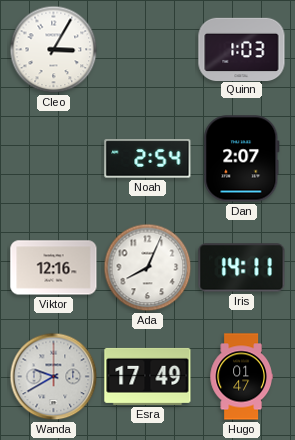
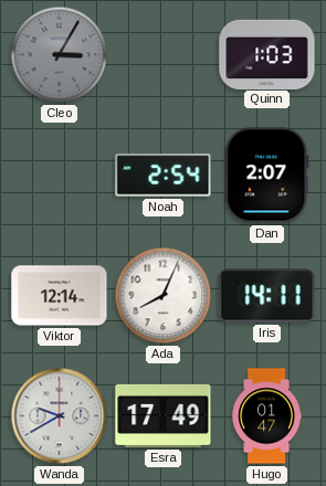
Cleo dial: white -> grey
Viktor: 12:16 -> 12:14
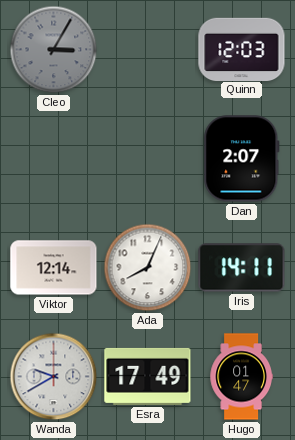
Quinn: 1:03 -> 12:03
Noah: 2:54 -> none
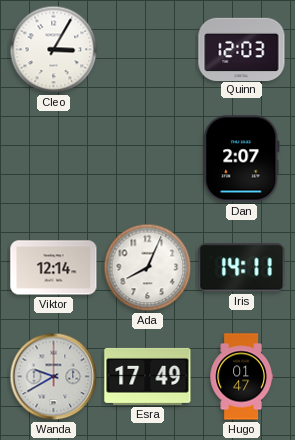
Cleo dial: grey -> white
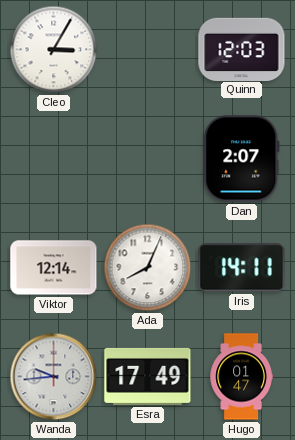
Wanda: 9:40 -> 9:44
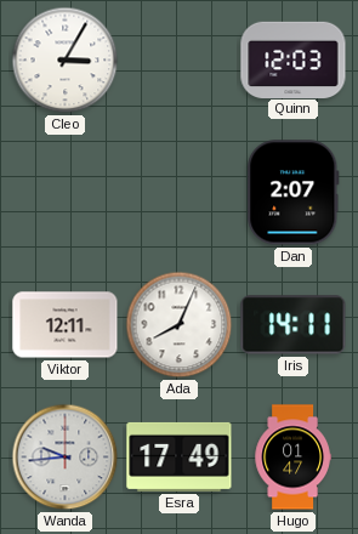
Viktor: 12:14 -> 12:11
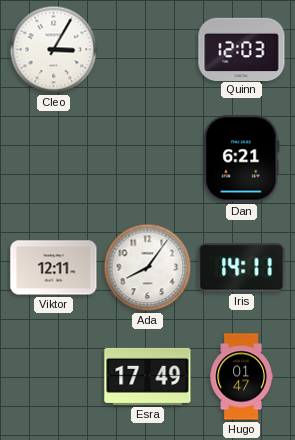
Dan: 2:07 -> 6:21
Ada: 8:04 -> 8:06
Wanda: 9:44 -> none
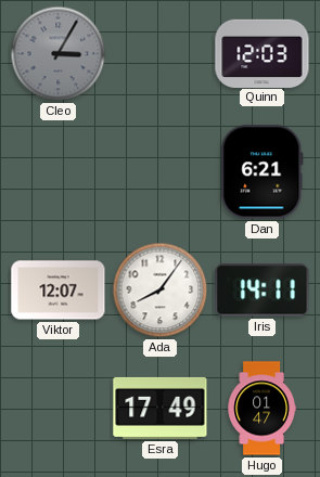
Cleo dial: white -> grey
Viktor: 12:11 -> 12:07
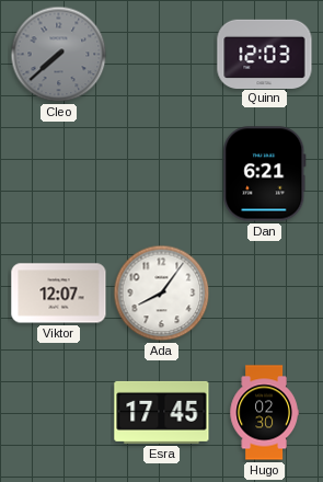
Cleo: 3:05 -> 7:38
Iris: 14:11 -> none
Esra: 17:49 -> 17:45
Hugo: 01:47 -> 02:30
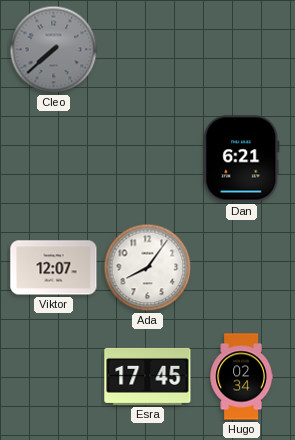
Quinn: 12:03 -> none
Hugo: 02:30 -> 02:34
